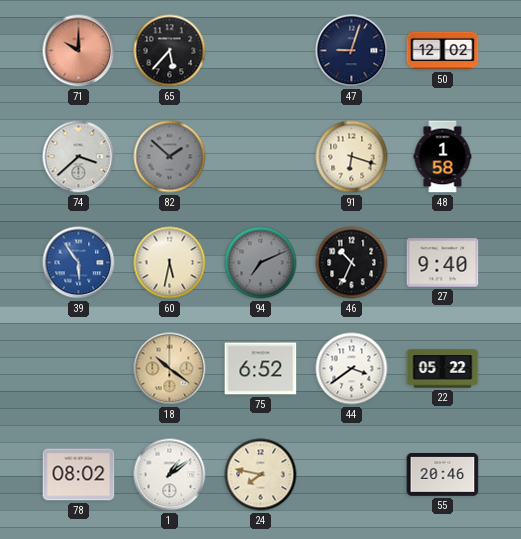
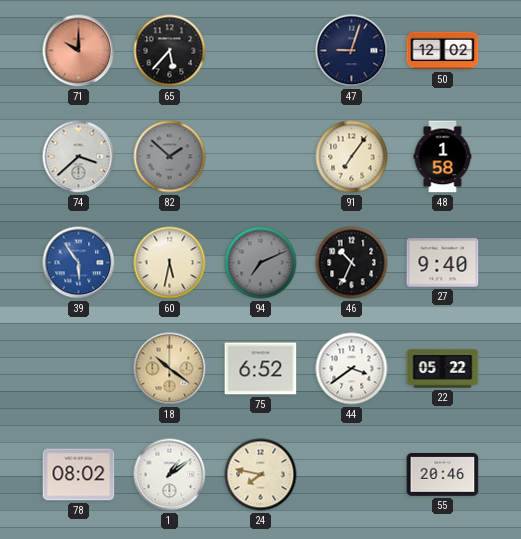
91: 6:18 -> 7:06
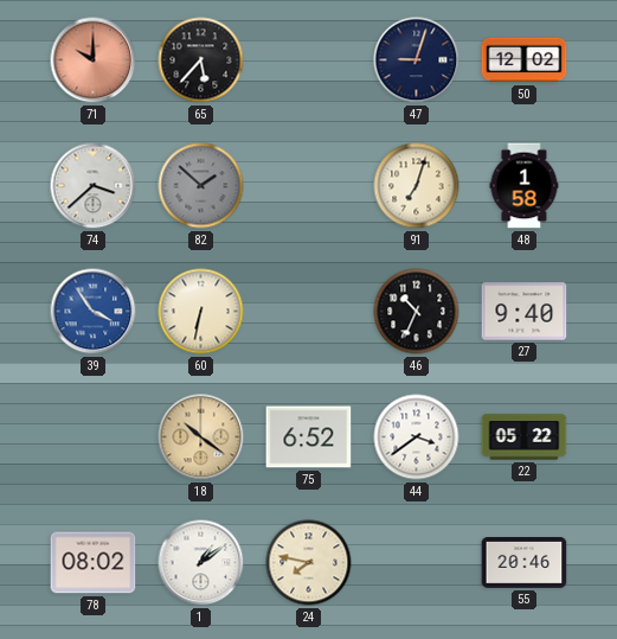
91: 7:06 -> 7:03
39: 5:54 -> 3:54
60: 5:32 -> 6:32
94: 7:11 -> none
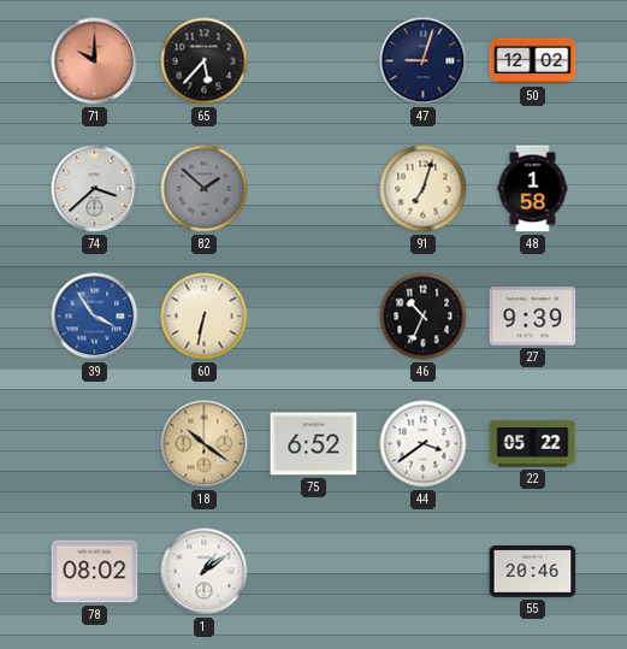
27: 9:40 -> 9:39
24: 7:47 -> none
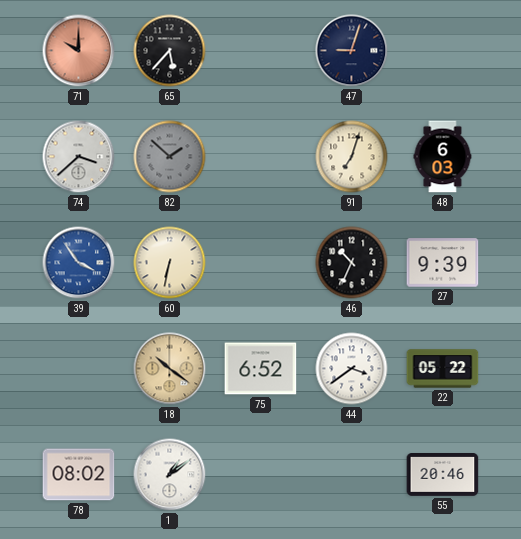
50: 12:02 -> none
48: 1:58 -> 6:03
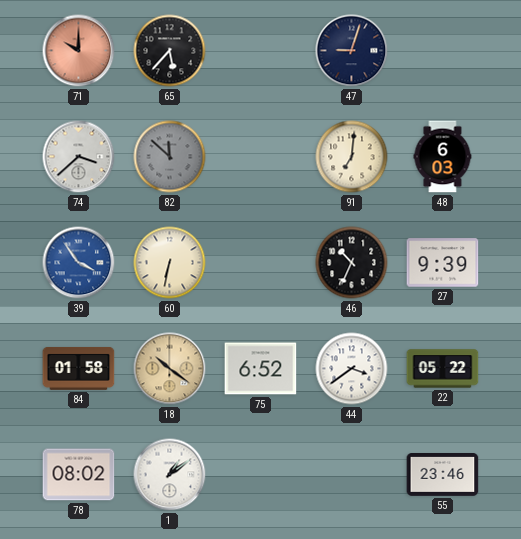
82: 1:52 -> 11:52
91: 7:03 -> 7:01
84: none -> 01:58
55: 20:46 -> 23:46
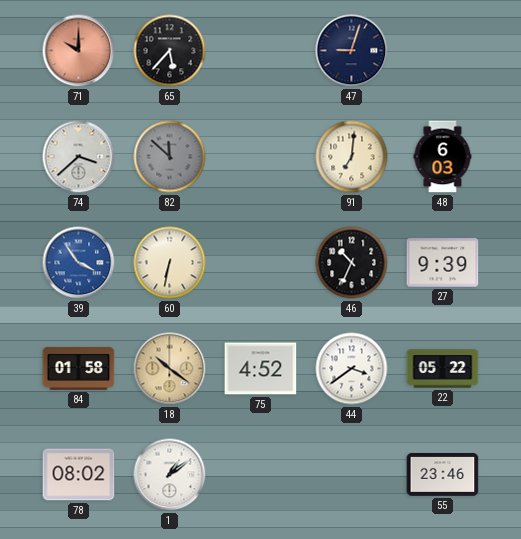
75: 6:52 -> 4:52
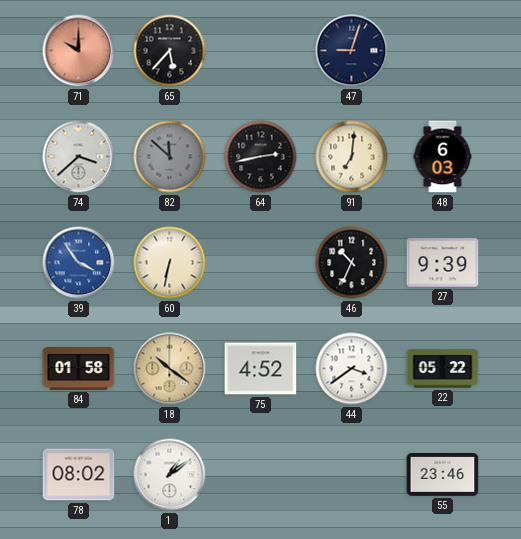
64: none -> 2:43
